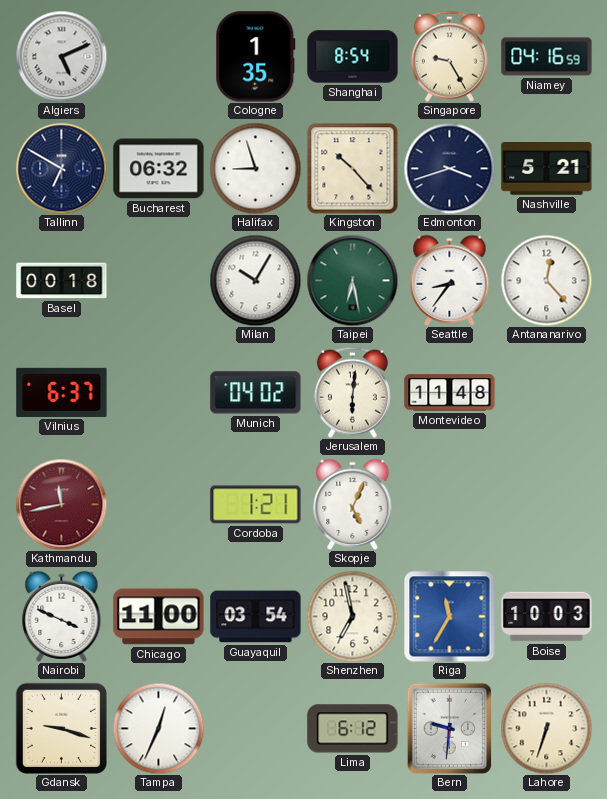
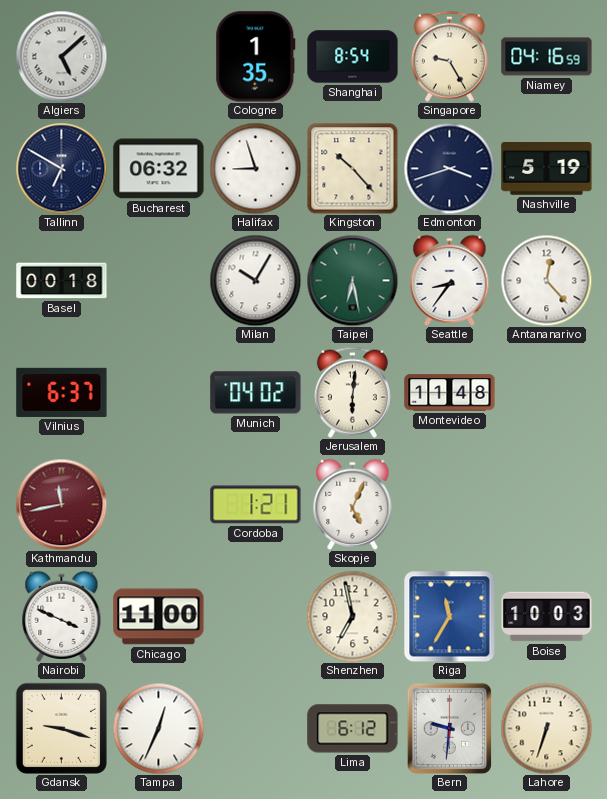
Algiers: 5:11 -> 5:08
Nashville: 5:21 -> 5:19
Guayaquil: 03:54 -> none
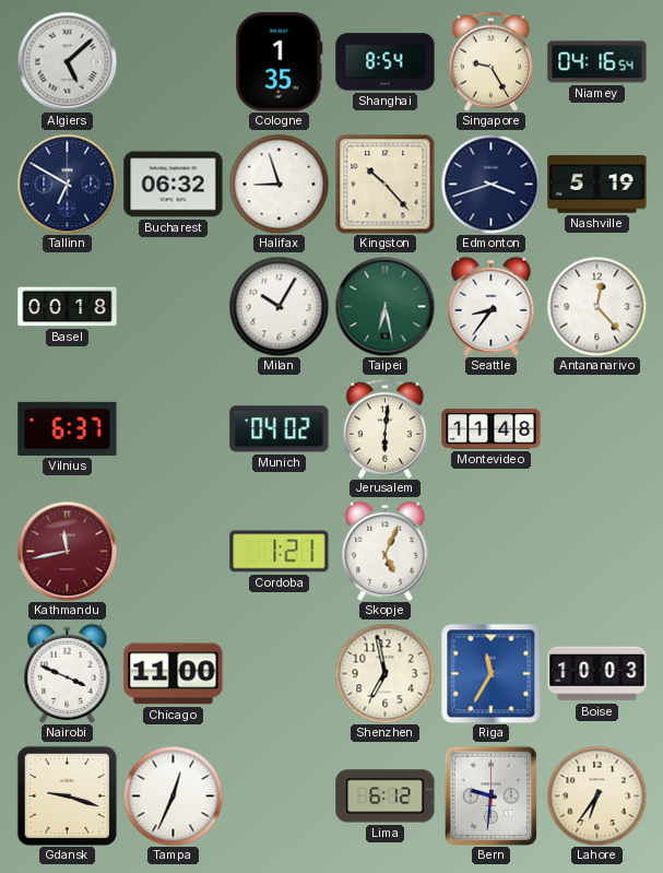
Niamey: 04:16:59 -> 04:16:54
Lahore: 6:33 -> 6:36
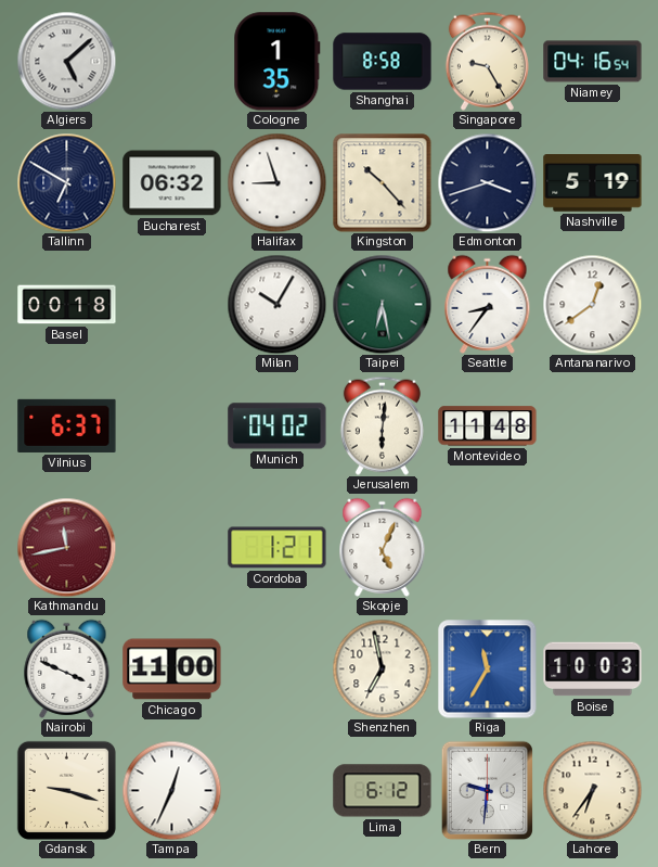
Shanghai: 8:54 -> 8:58
Antananarivo: 12:23 -> 12:39
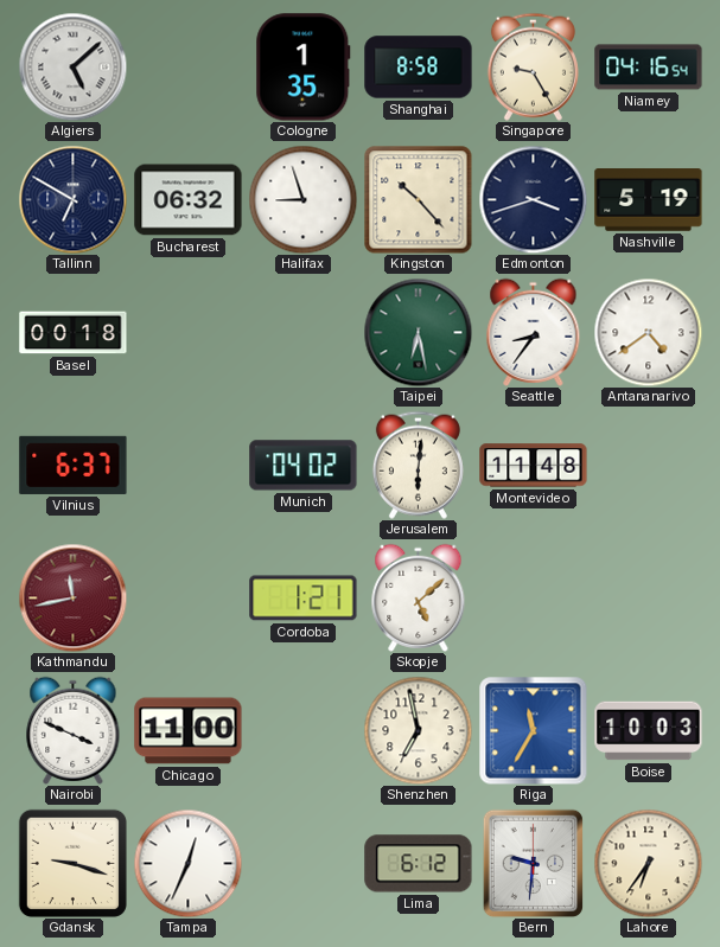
Milan: 10:05 -> none
Antananarivo: 12:39 -> 4:39
Skopje: 5:04 -> 5:08
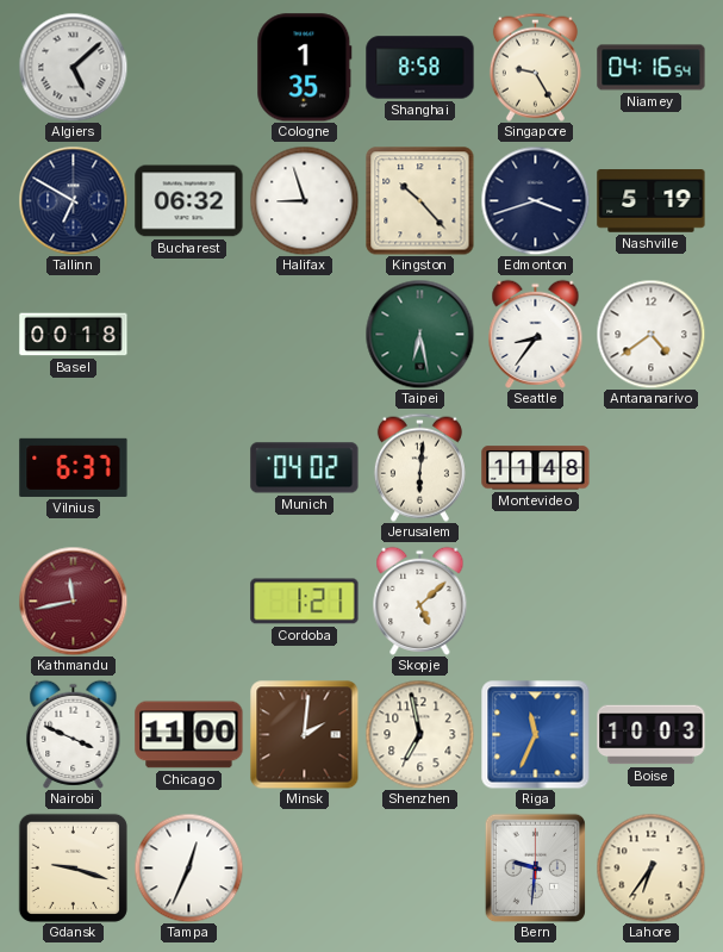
Minsk: none -> 2:01
Riga: 11:35 -> 11:34
Lima: 6:12 -> none
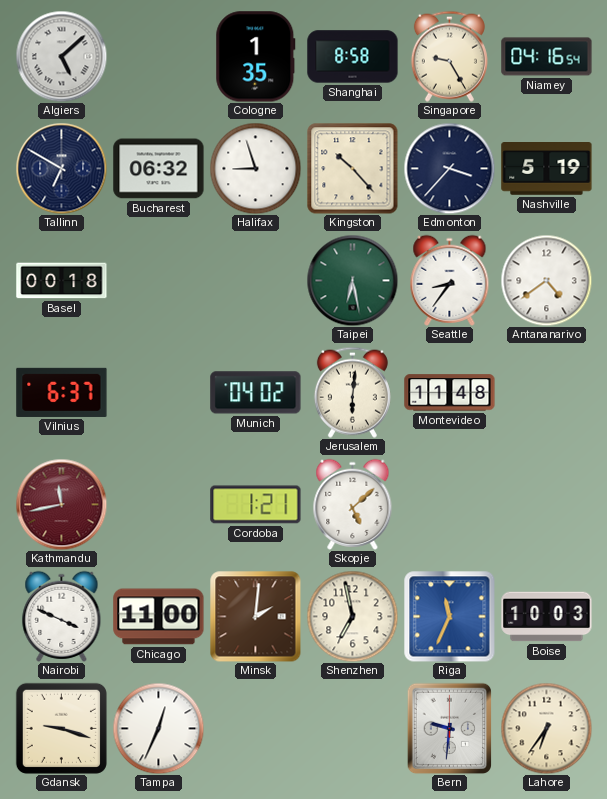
Edmonton: 3:42 -> 3:37
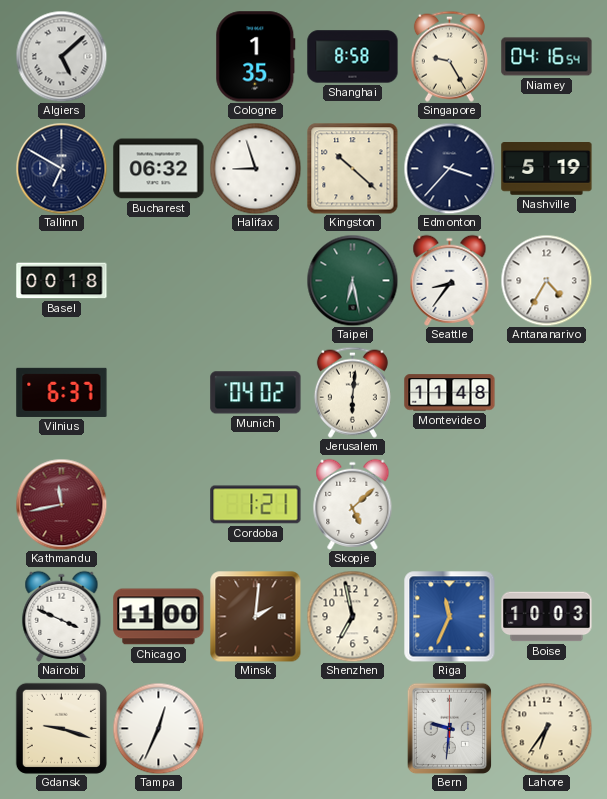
Kingston: 10:23 -> 10:22
Antananarivo: 4:39 -> 4:35
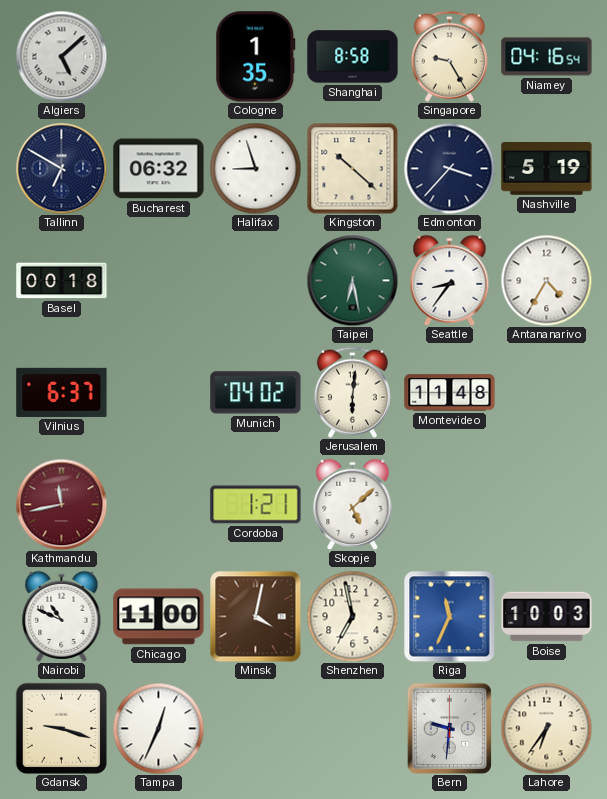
Nairobi: 3:49 -> 10:49
Minsk: 2:01 -> 4:02
